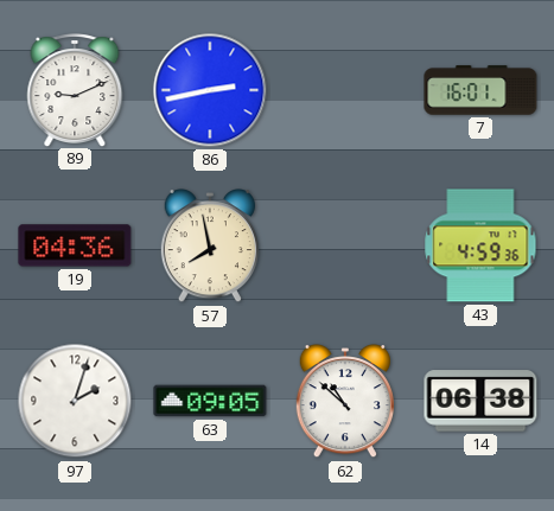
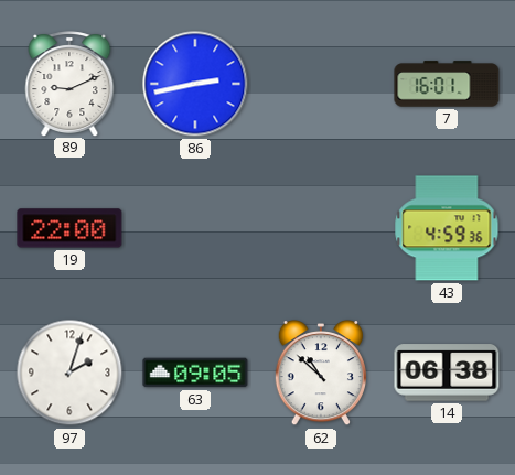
19: 04:36 -> 22:00
57: 7:58 -> none
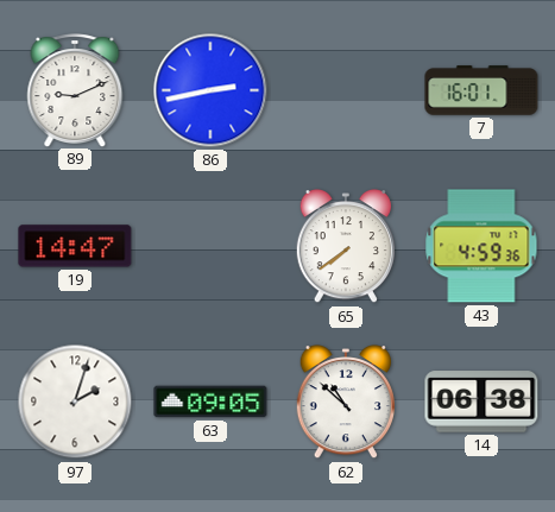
19: 22:00 -> 14:47
65: none -> 7:39
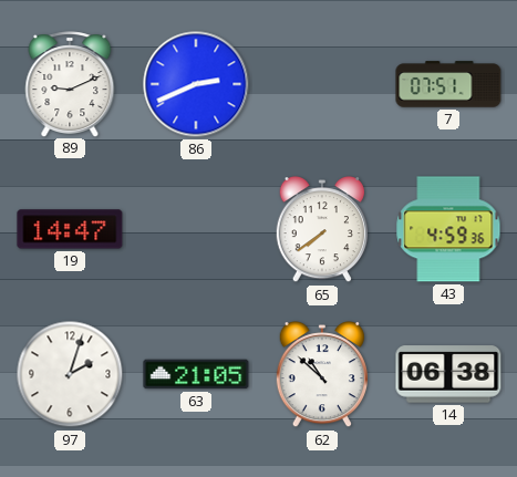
86: 2:43 -> 2:41
7: 16:01 -> 07:51
63: 09:05 -> 21:05
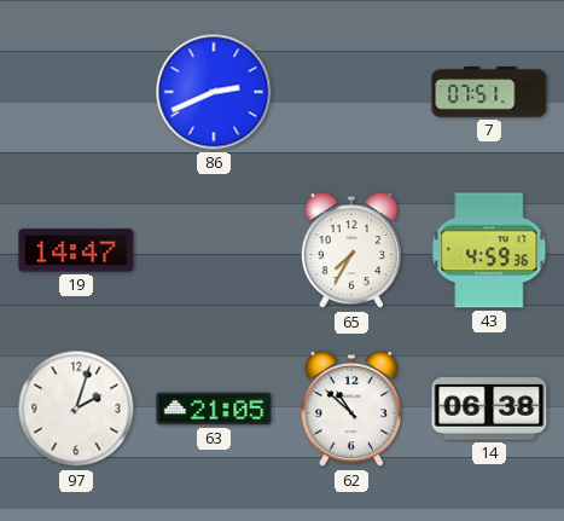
89: 9:11 -> none
65: 7:39 -> 7:35
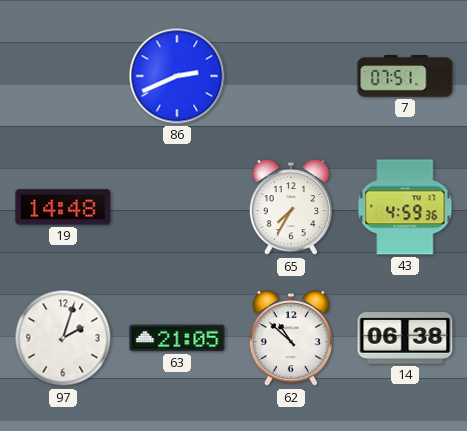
19: 14:47 -> 14:48
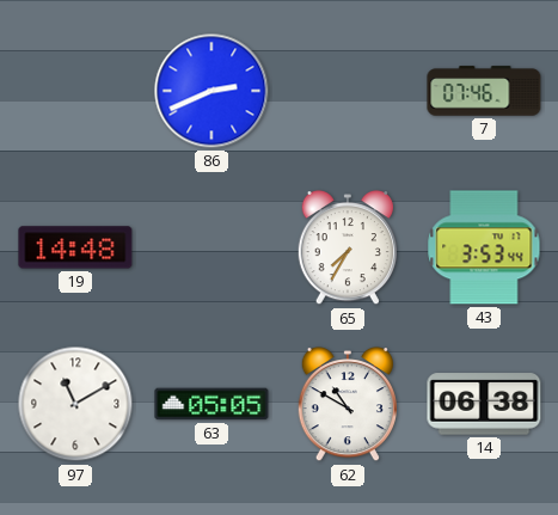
7: 07:51 -> 07:46
43: 4:59 -> 3:53
97: 2:03 -> 11:10
63: 21:05 -> 05:05
62: 10:52 -> 10:50
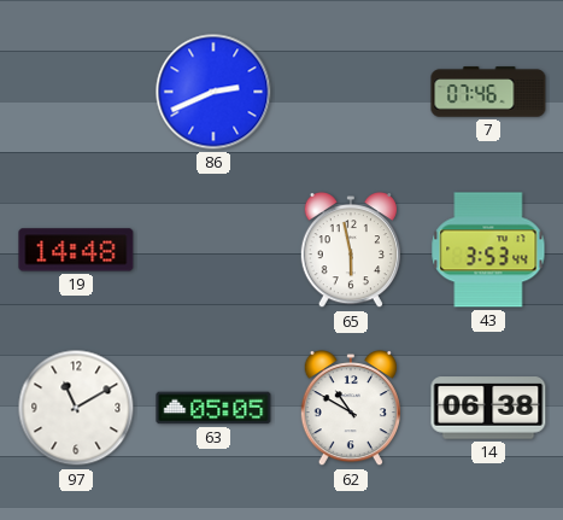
65: 7:35 -> 5:58
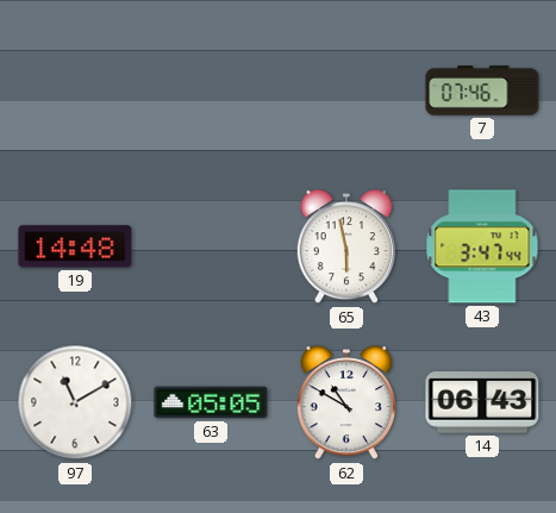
86: 2:41 -> none
43: 3:53 -> 3:47
14: 06:38 -> 06:43
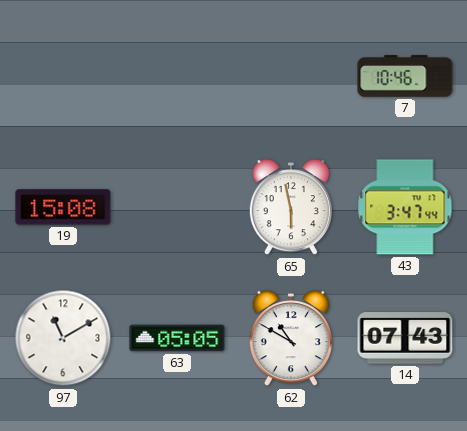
7: 07:46 -> 10:46
19: 14:48 -> 15:08
14: 06:43 -> 07:43
